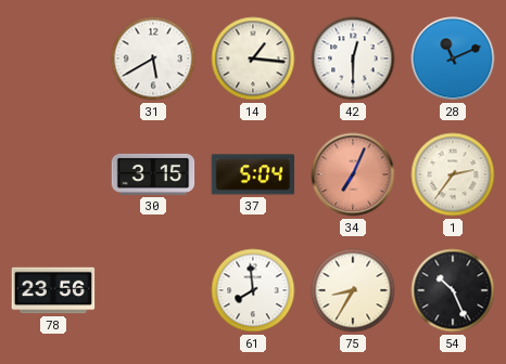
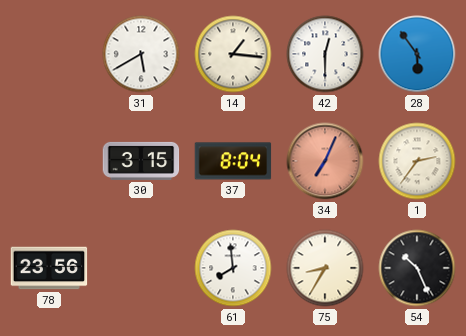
28: 11:11 -> 5:54
37: 5:04 -> 8:04
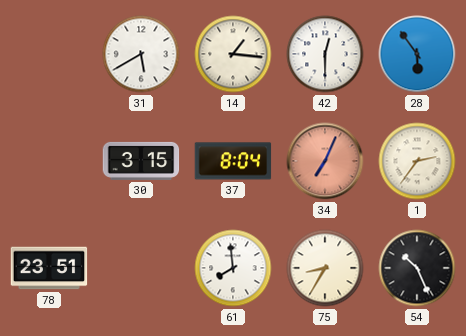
78: 23:56 -> 23:51
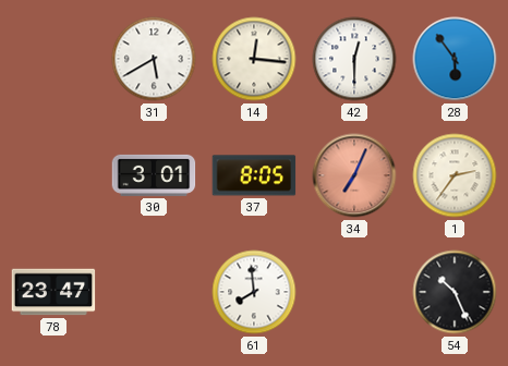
14: 1:16 -> 12:16
30: 3:15 -> 3:01
37: 8:04 -> 8:05
78: 23:51 -> 23:47
75: 8:35 -> none
